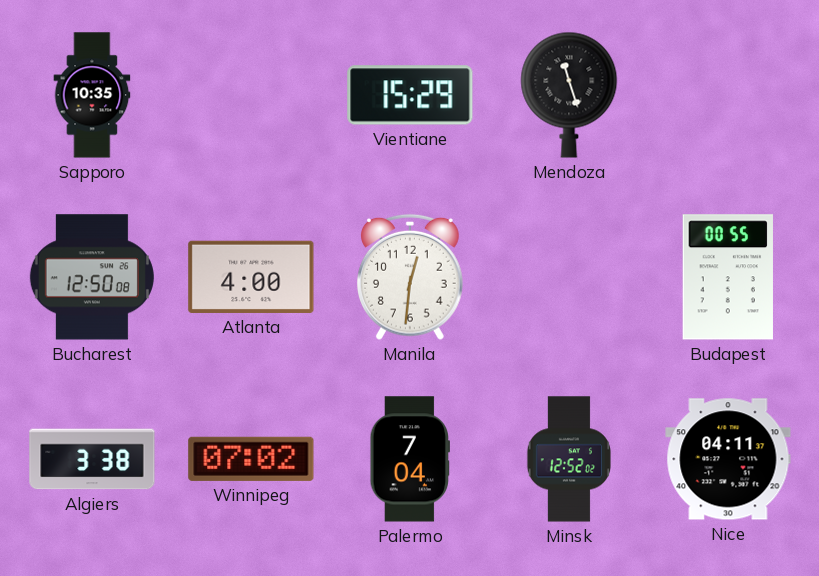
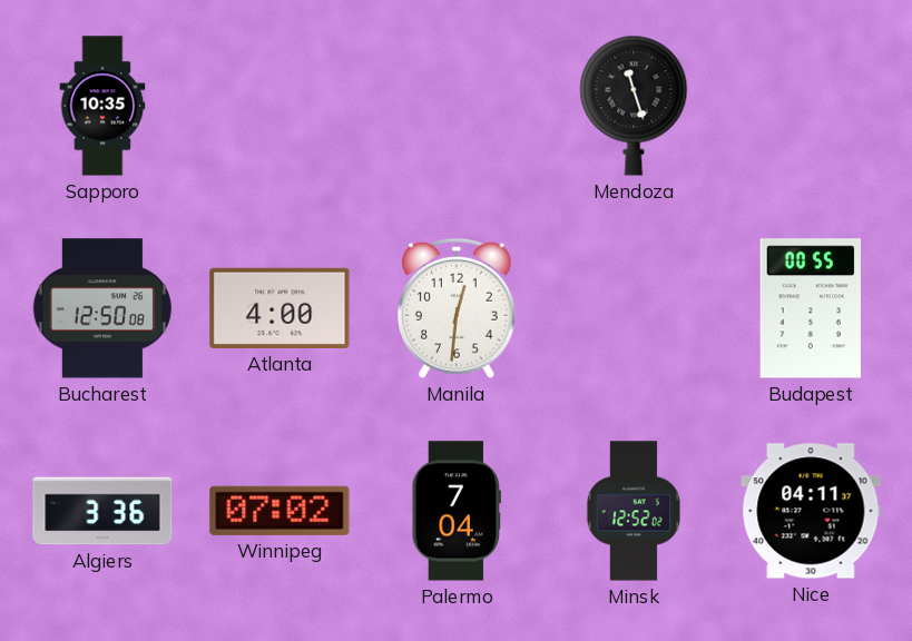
Vientiane: 15:29 -> none
Algiers: 3:38 -> 3:36
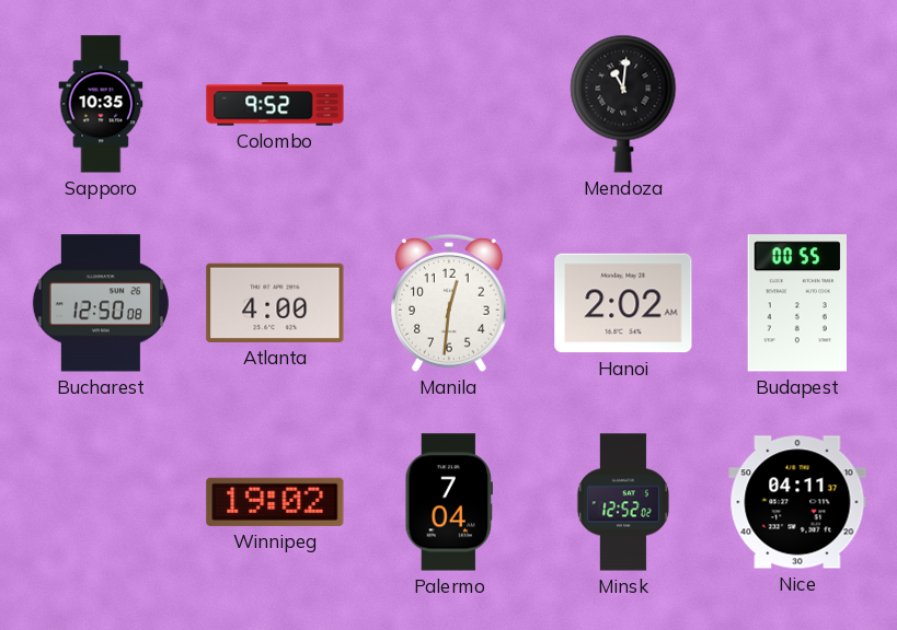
Colombo: none -> 9:52
Mendoza: 11:27 -> 11:01
Hanoi: none -> 2:02
Algiers: 3:36 -> none
Winnipeg: 07:02 -> 19:02
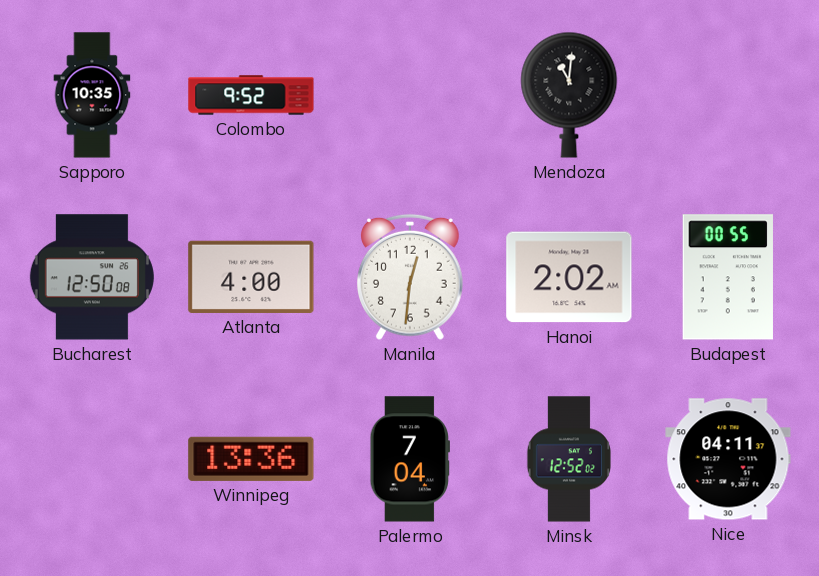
Winnipeg: 19:02 -> 13:36
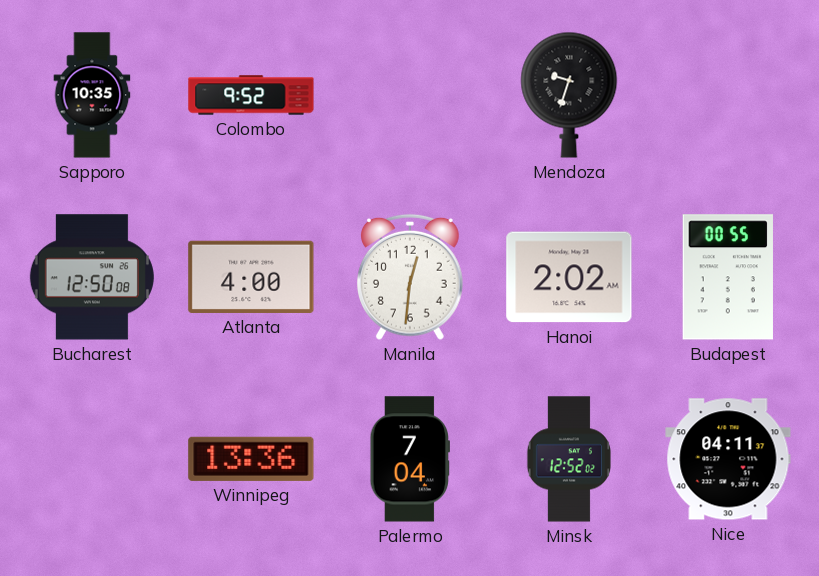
Mendoza: 11:01 -> 9:33
